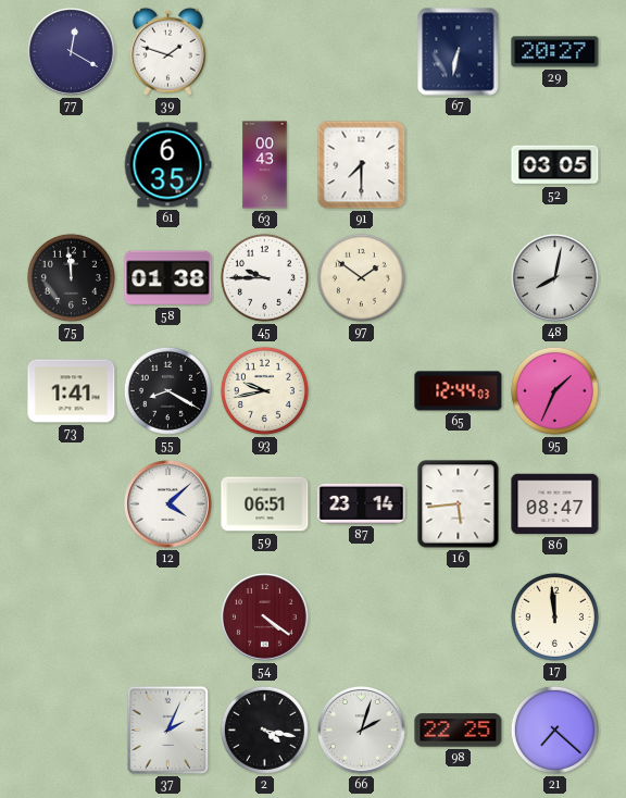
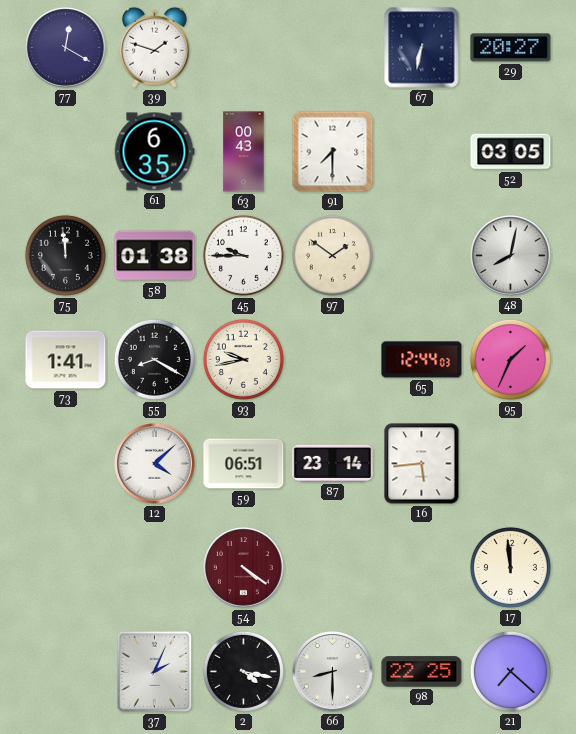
86: 08:47 -> none
66: 2:03 -> 8:30
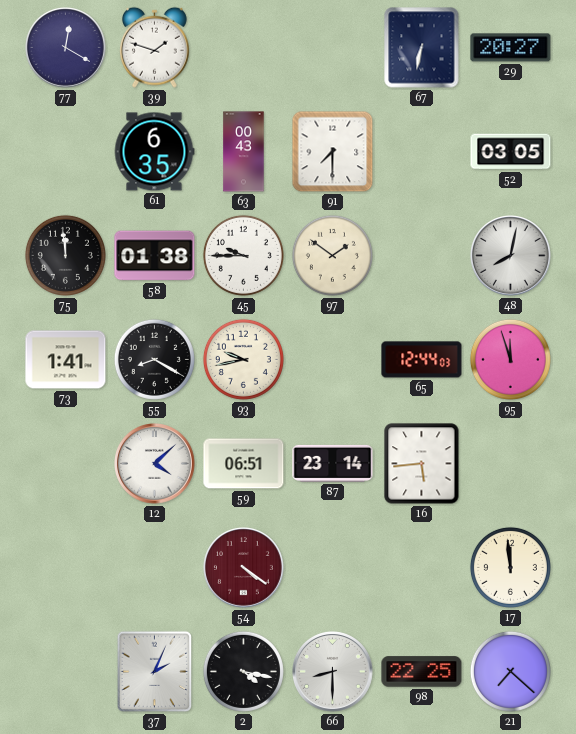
95: 1:34 -> 11:57
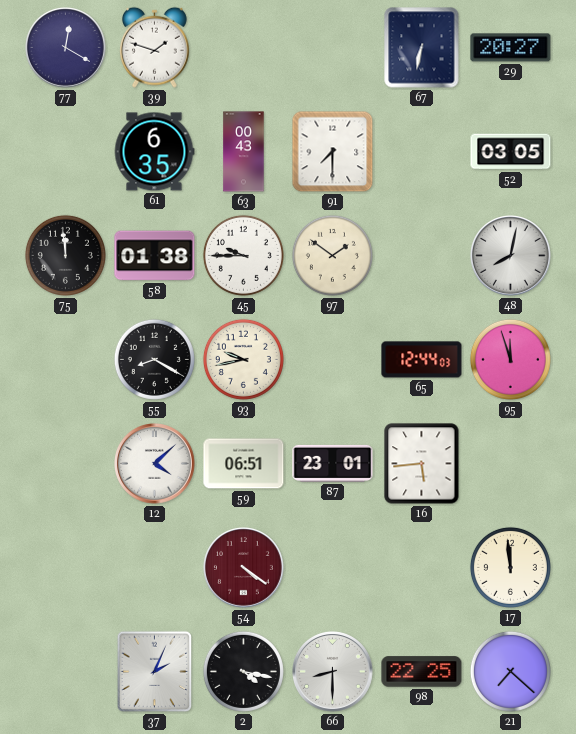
73: 1:41 -> none
87: 23:14 -> 23:01
